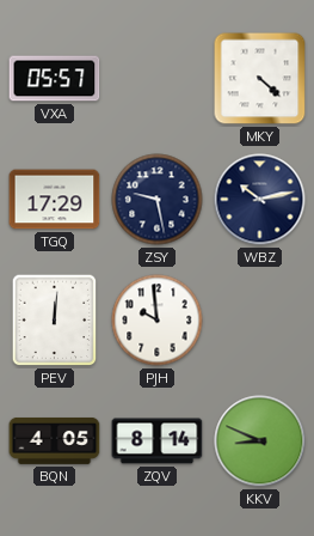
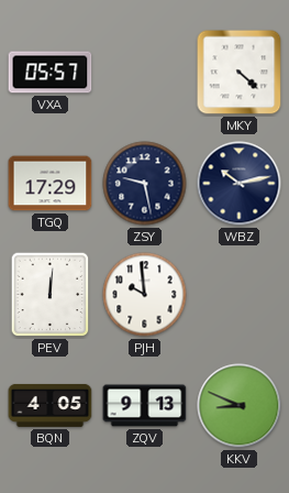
ZQV: 8:14 -> 9:13
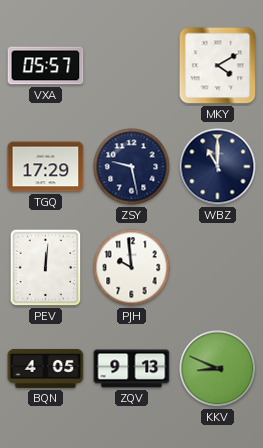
MKY: 4:22 -> 4:10
WBZ: 10:13 -> 11:00
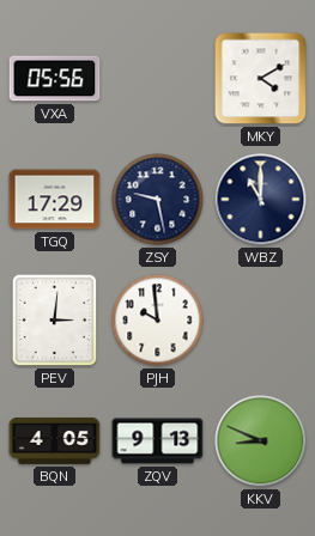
VXA: 05:57 -> 05:56
PEV: 12:01 -> 3:01
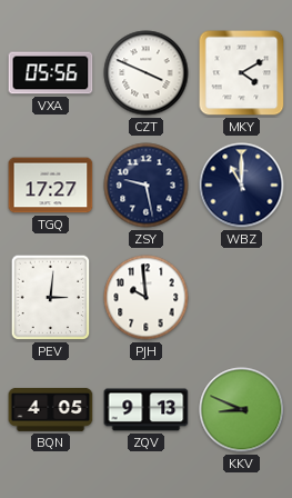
CZT: none -> 3:49
TGQ: 17:29 -> 17:27
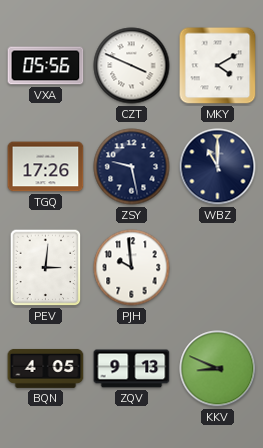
TGQ: 17:27 -> 17:26
